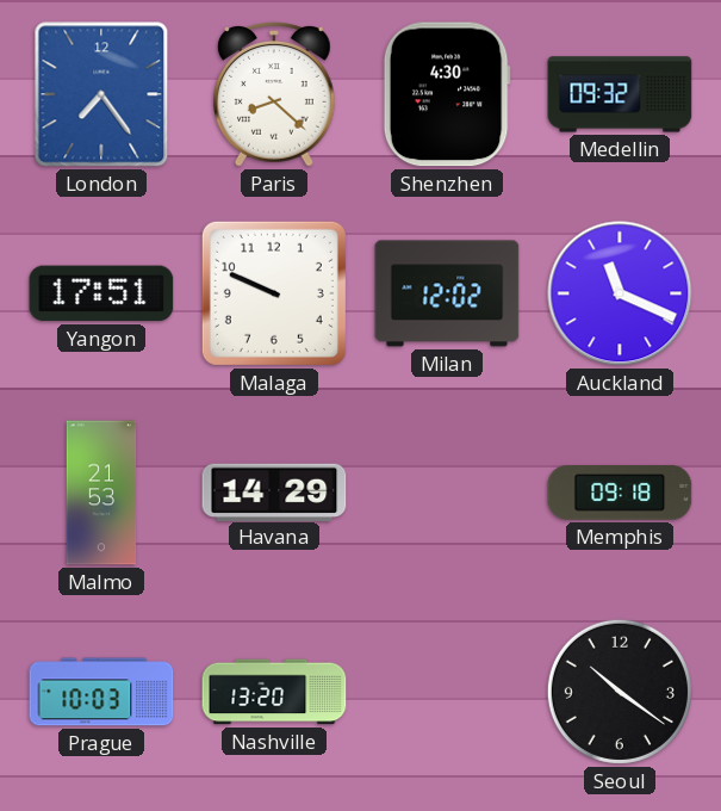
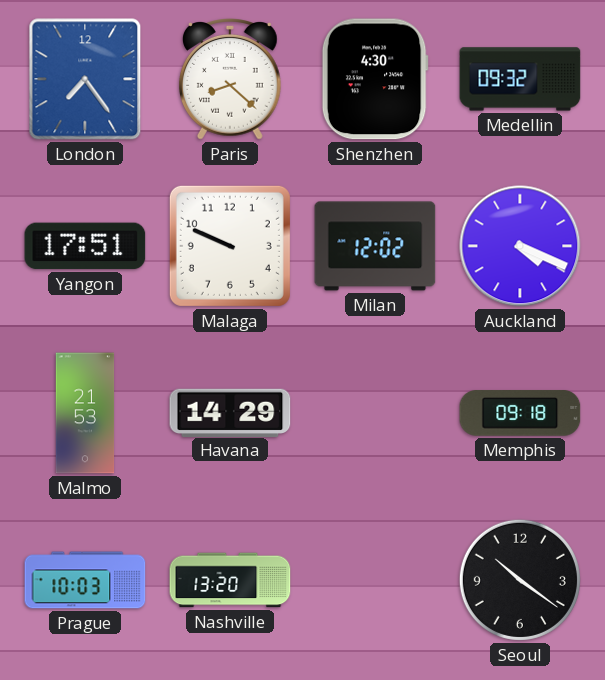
Auckland: 11:19 -> 4:19
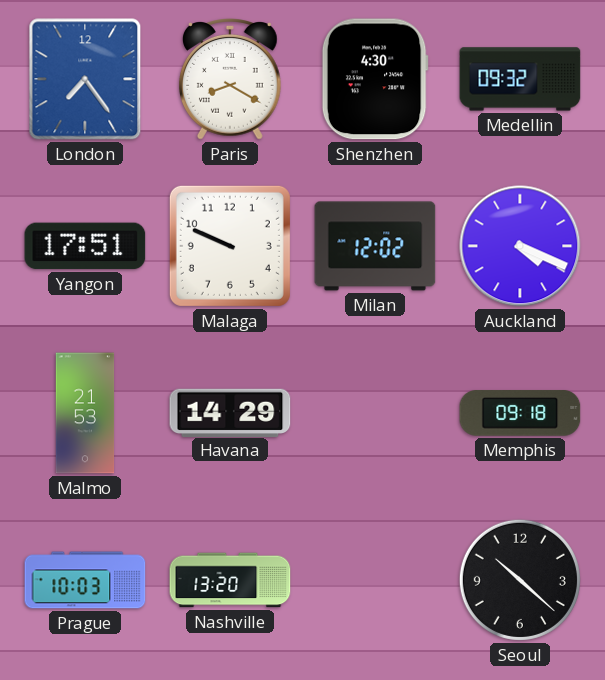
Paris: 8:22 -> 8:20
Seoul: 10:21 -> 10:22
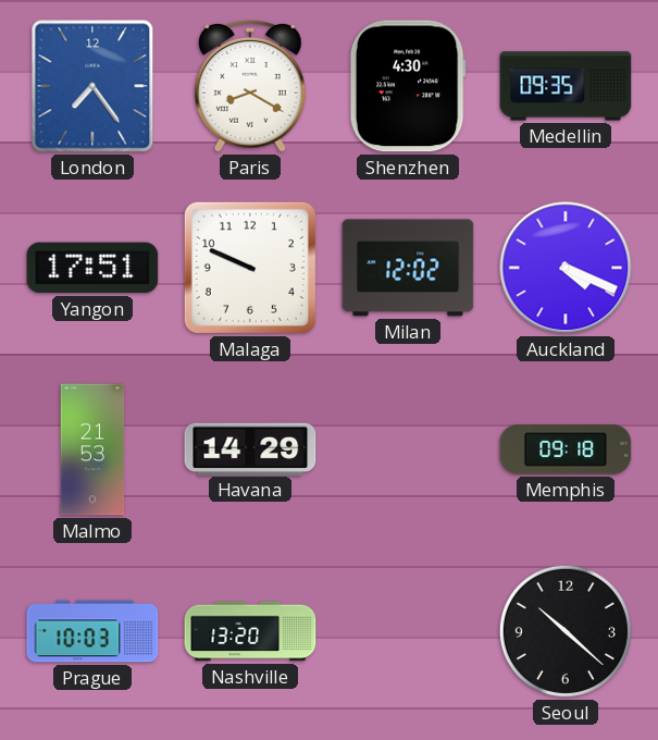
Medellin: 09:32 -> 09:35
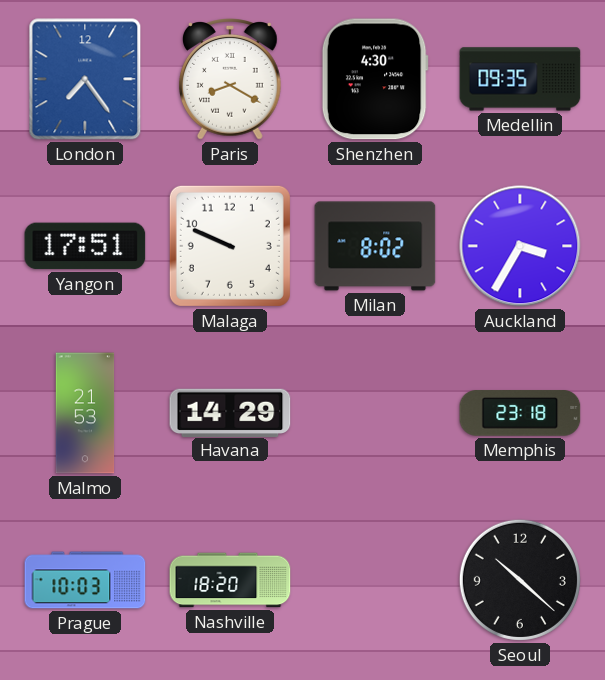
Milan: 12:02 -> 8:02
Auckland: 4:19 -> 3:35
Memphis: 09:18 -> 23:18
Nashville: 13:20 -> 18:20
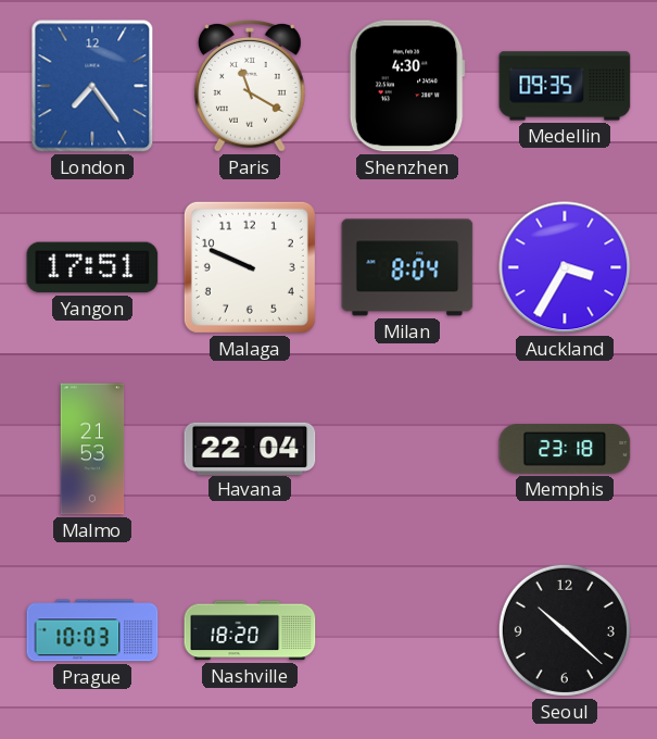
Paris: 8:20 -> 11:20
Milan: 8:02 -> 8:04
Havana: 14:29 -> 22:04
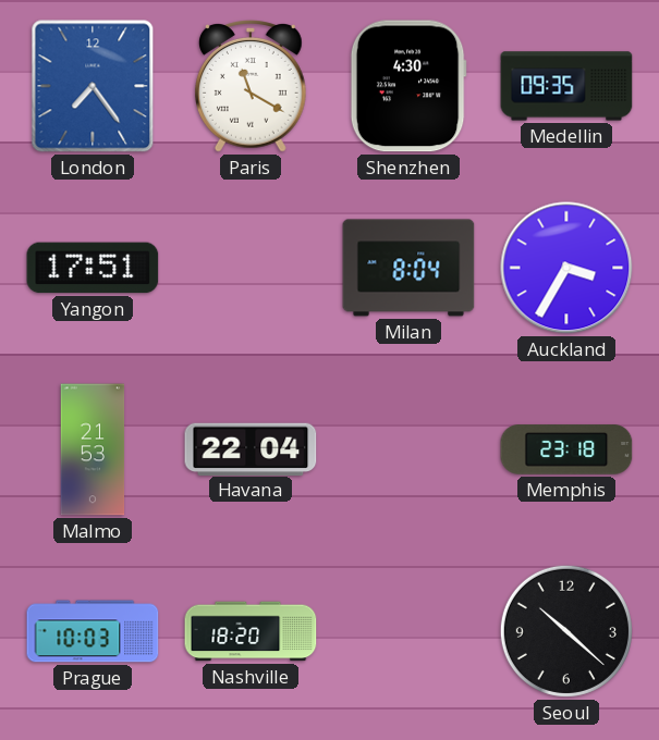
Malaga: 9:49 -> none
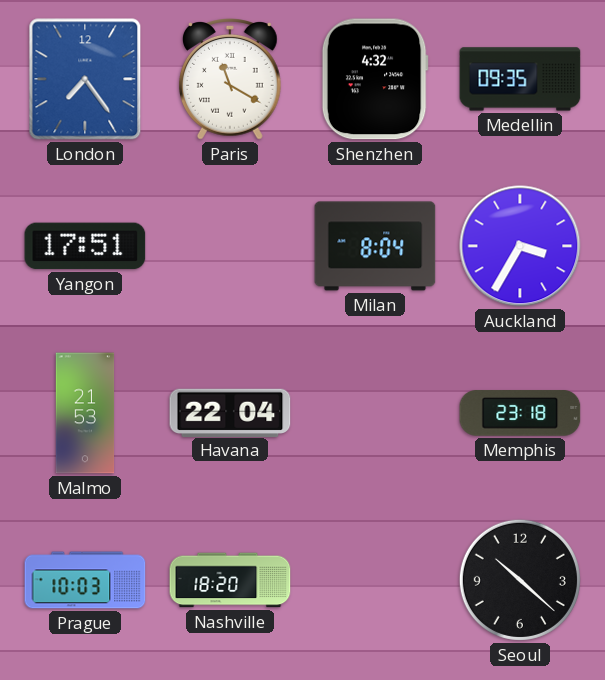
Shenzhen: 4:30 -> 4:32
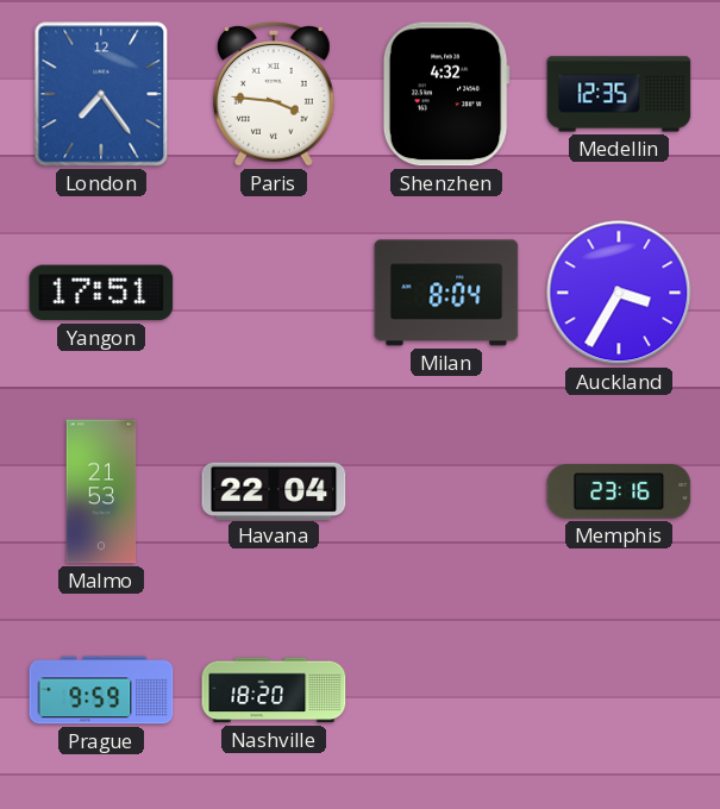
Paris: 11:20 -> 3:46
Medellin: 09:35 -> 12:35
Memphis: 23:18 -> 23:16
Prague: 10:03 -> 9:59
Seoul: 10:22 -> none
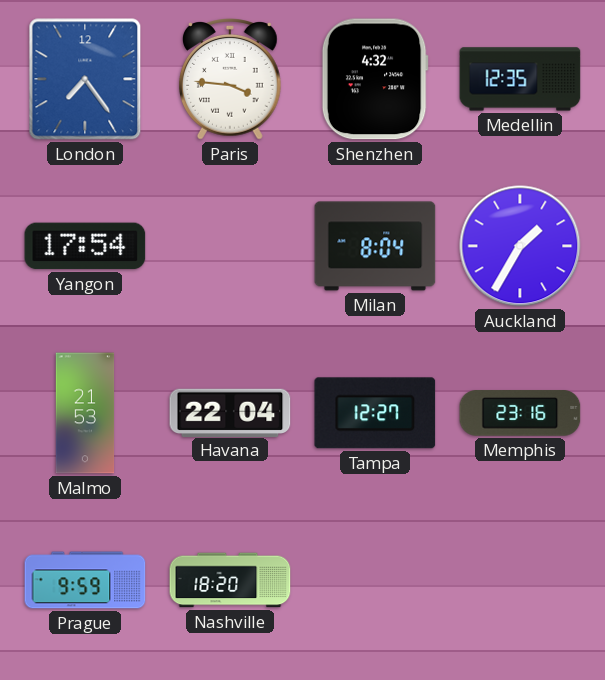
Yangon: 17:51 -> 17:54
Auckland: 3:35 -> 1:35
Tampa: none -> 12:27
